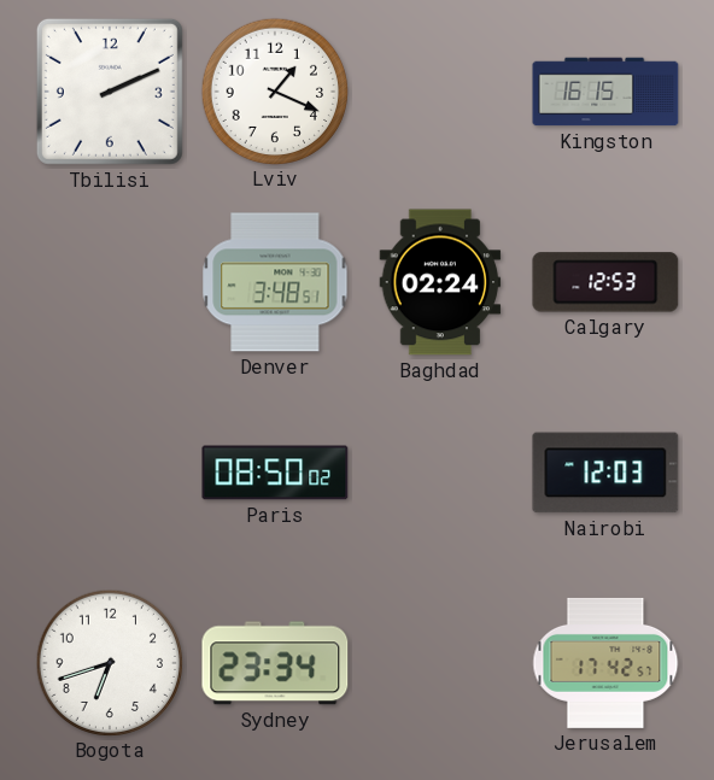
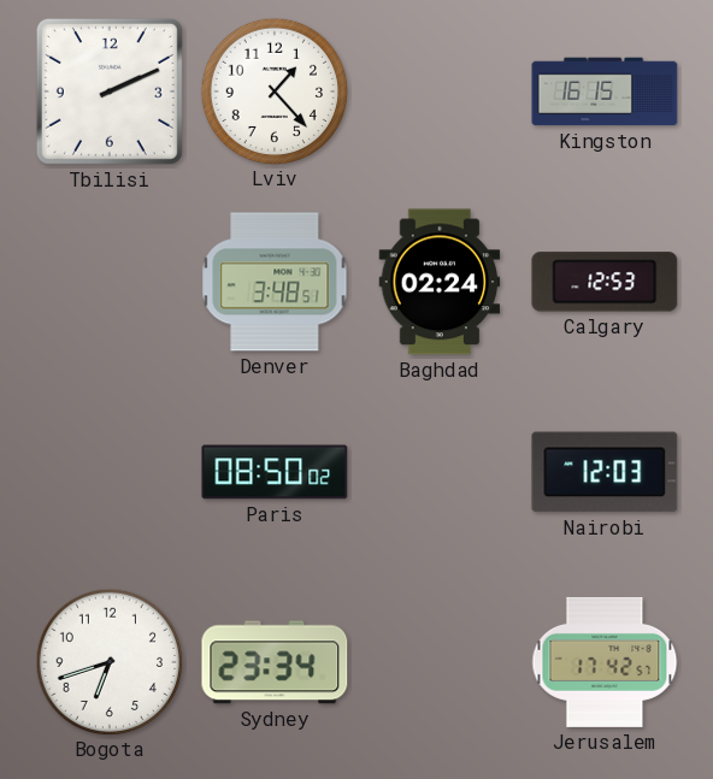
Lviv: 1:19 -> 1:23
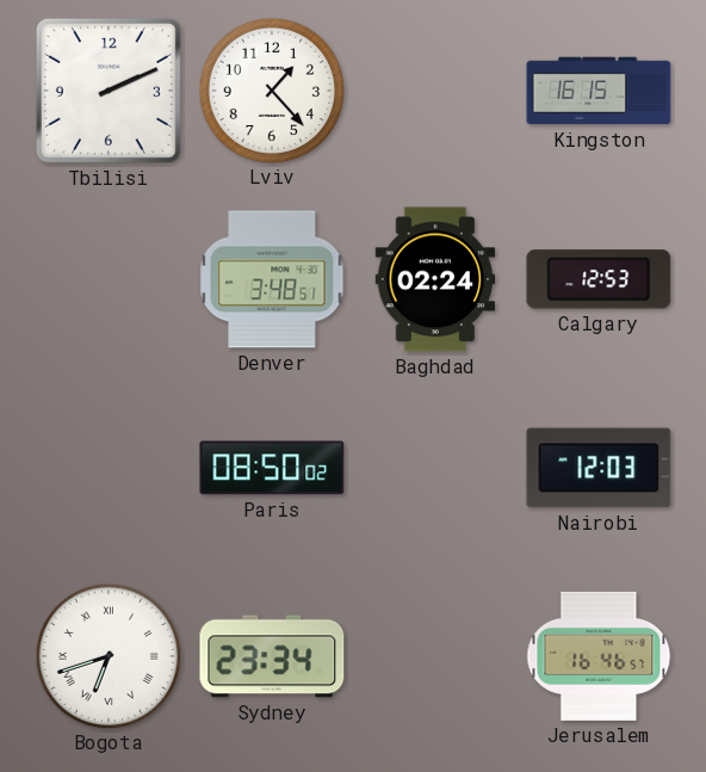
Bogota numerals: Arabic -> Roman
Jerusalem: 17:42 -> 16:46
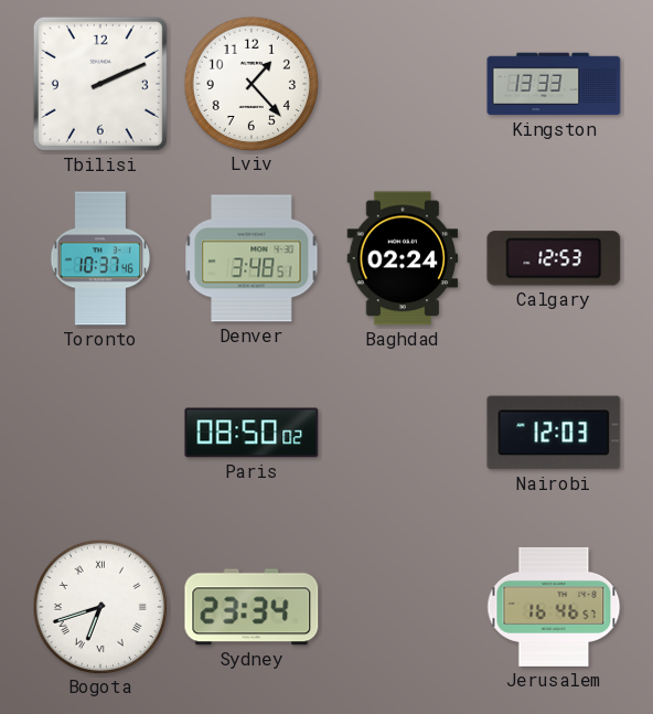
Kingston: 16:15 -> 13:33
Toronto: none -> 10:37
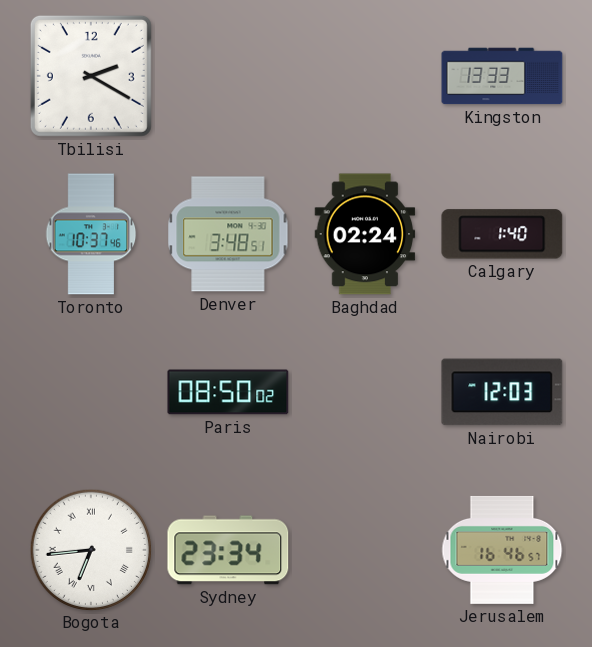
Tbilisi: 2:11 -> 2:20
Lviv: 1:23 -> none
Calgary: 12:53 -> 1:40
Bogota: 6:42 -> 6:44
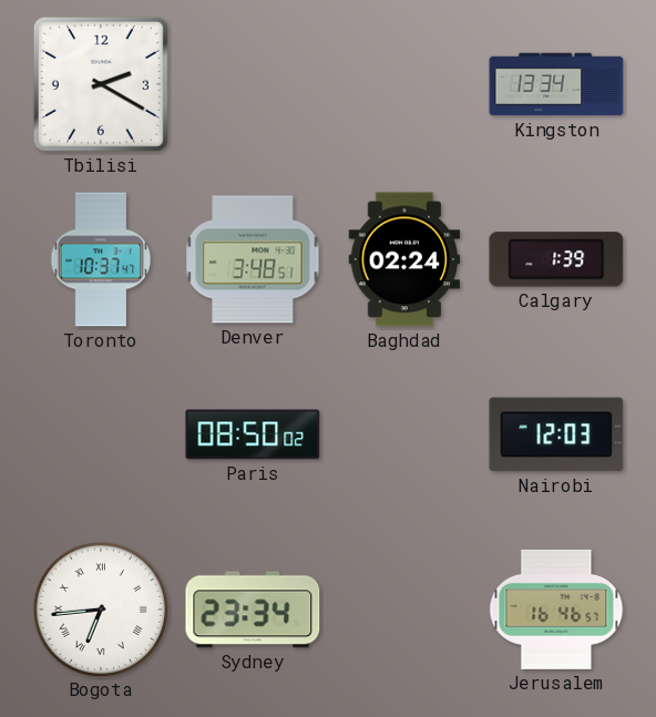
Kingston: 13:33 -> 13:34
Toronto: 10:37:46 -> 10:37:47
Calgary: 1:40 -> 1:39
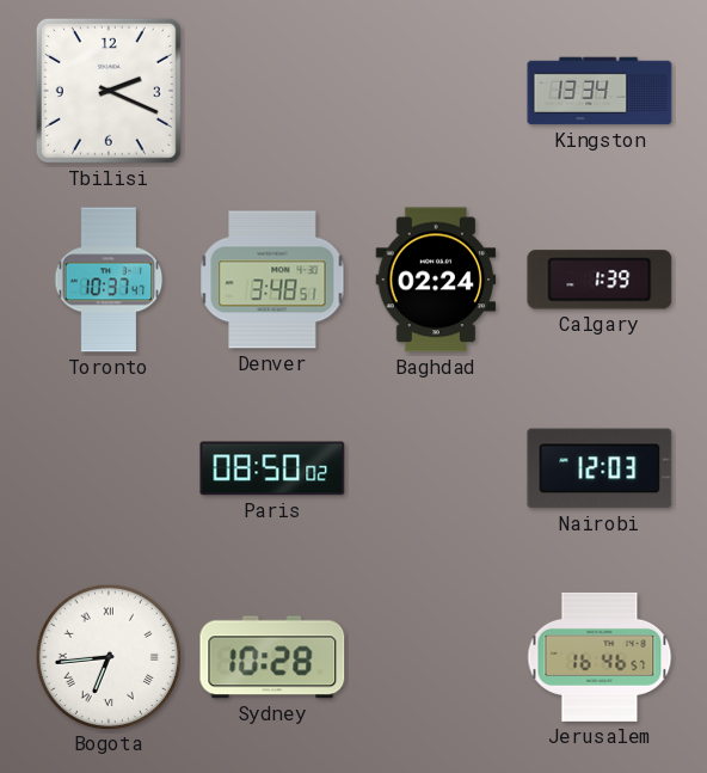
Tbilisi: 2:20 -> 2:19
Sydney: 23:34 -> 10:28
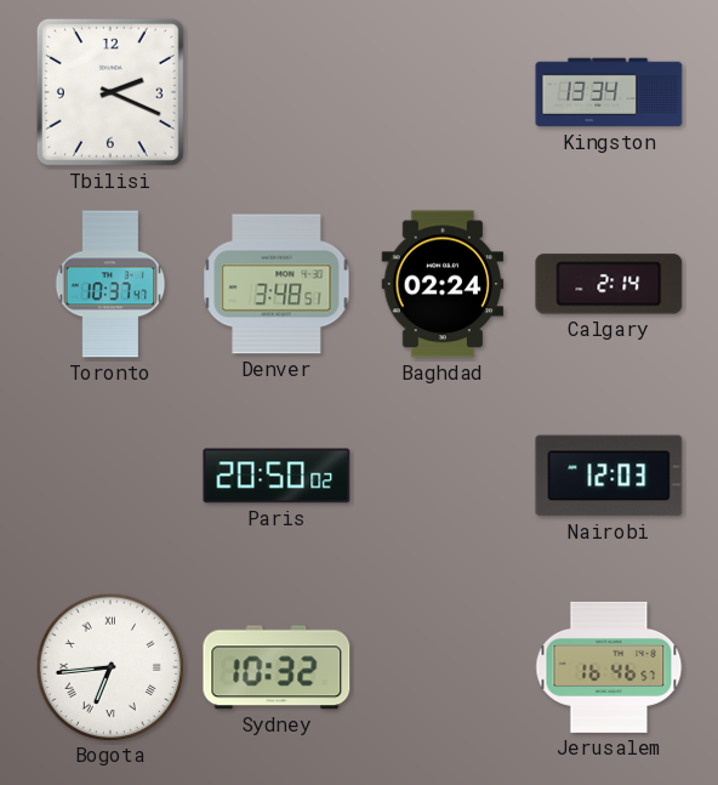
Calgary: 1:39 -> 2:14
Paris: 08:50 -> 20:50
Sydney: 10:28 -> 10:32
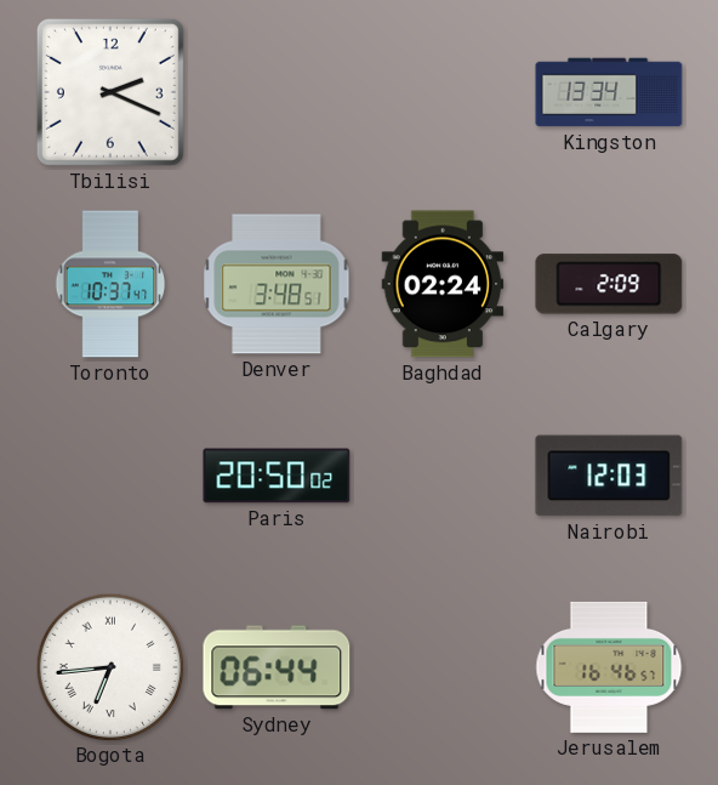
Calgary: 2:14 -> 2:09
Sydney: 10:32 -> 06:44
